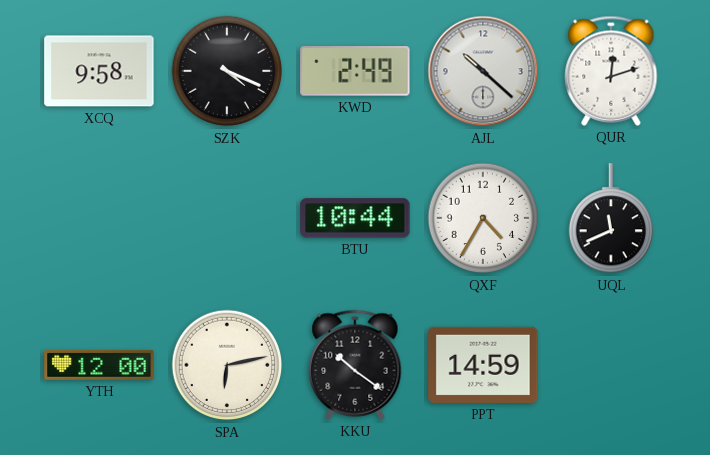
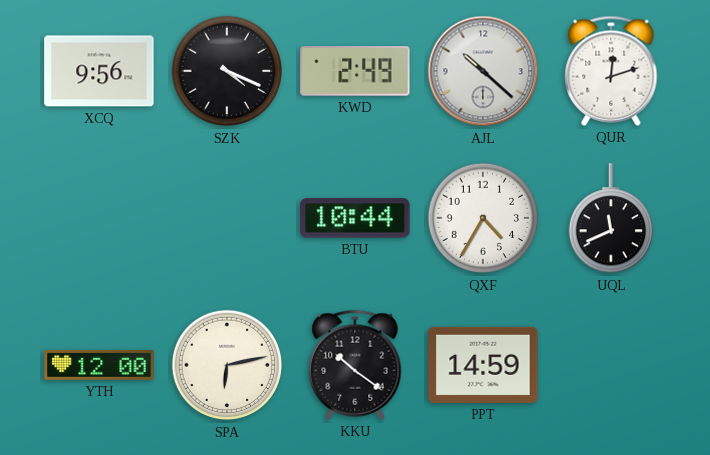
XCQ: 9:58 -> 9:56
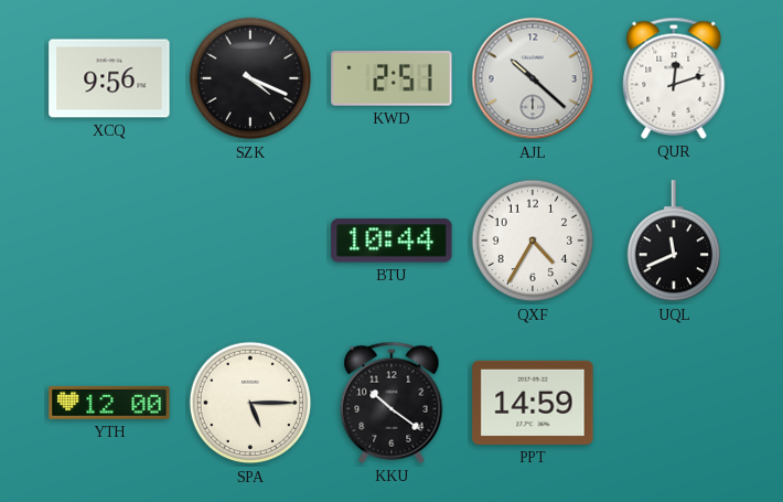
KWD: 2:49 -> 2:51
SPA: 6:13 -> 5:15
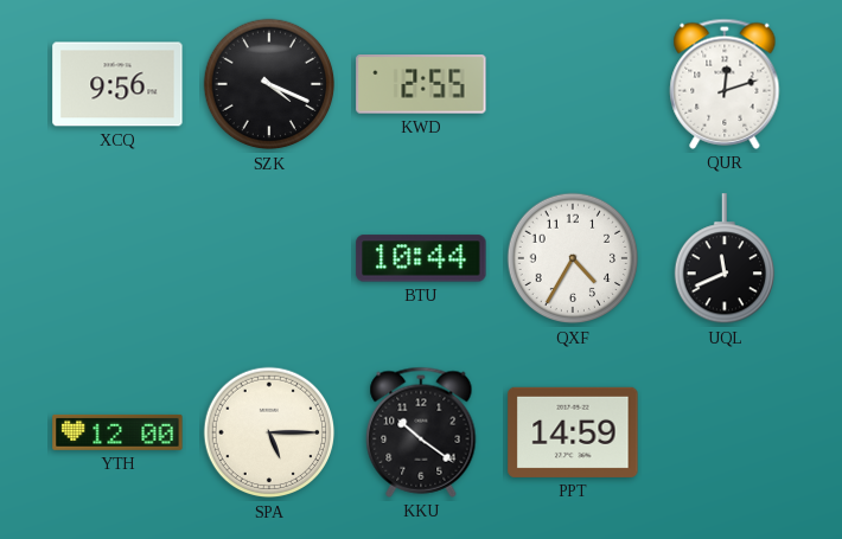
KWD: 2:51 -> 2:55
AJL: 10:22 -> none
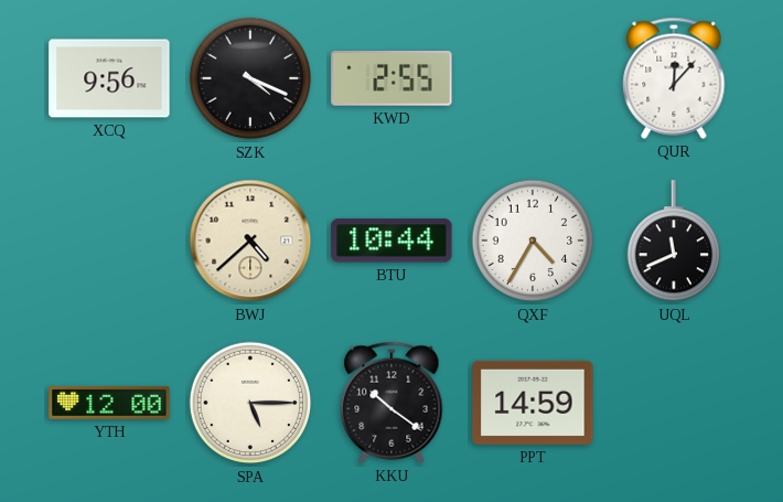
QUR: 12:12 -> 12:07
BWJ: none -> 4:38
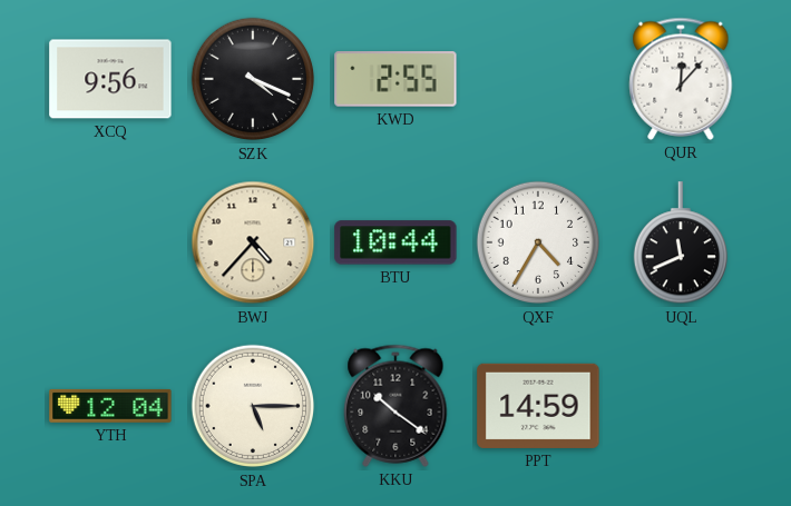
BWJ: 4:38 -> 4:37
YTH: 12:00 -> 12:04
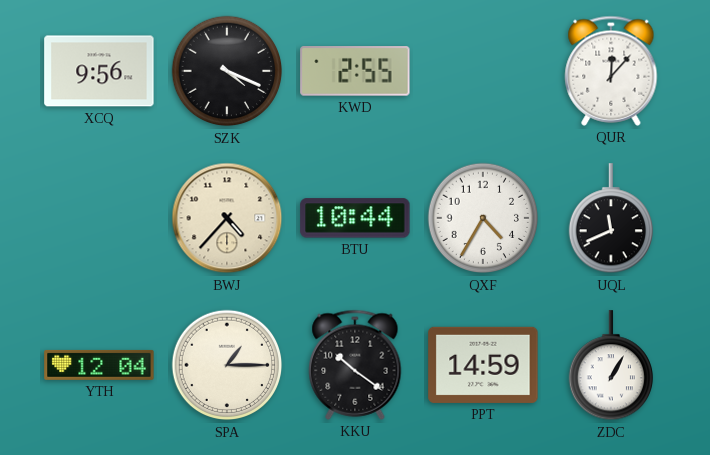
SPA: 5:15 -> 1:15
ZDC: none -> 1:05
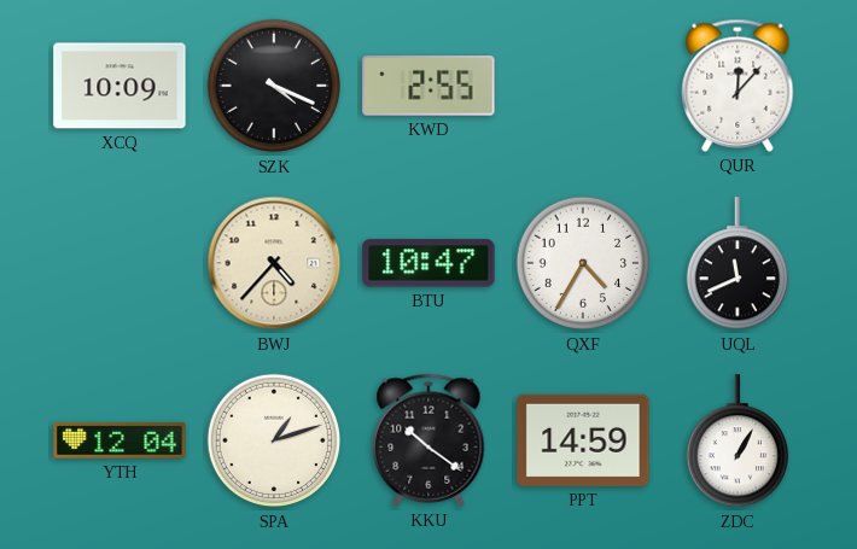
XCQ: 9:56 -> 10:09
BTU: 10:44 -> 10:47
SPA: 1:15 -> 1:12
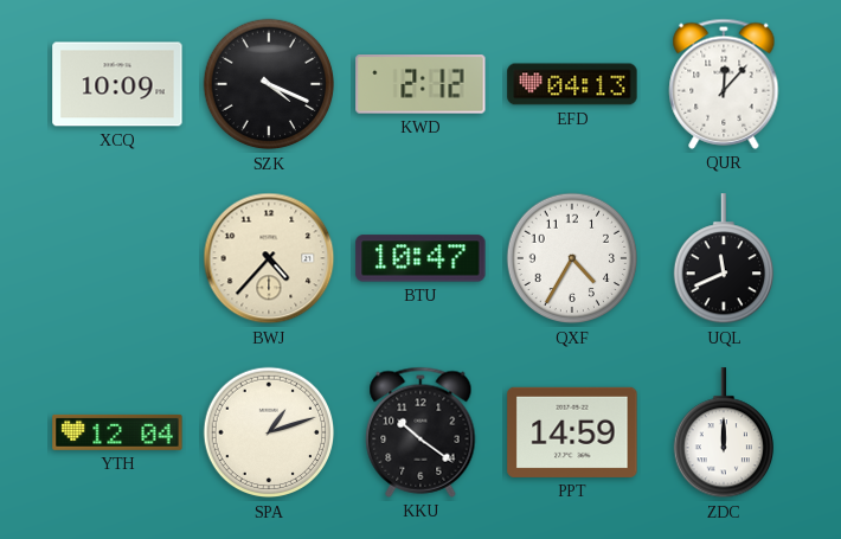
KWD: 2:55 -> 2:12
EFD: none -> 04:13
ZDC: 1:05 -> 12:00
